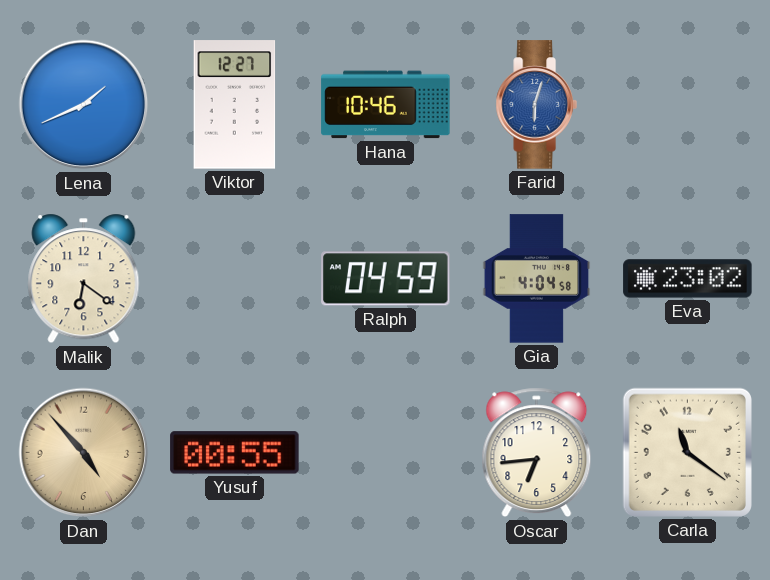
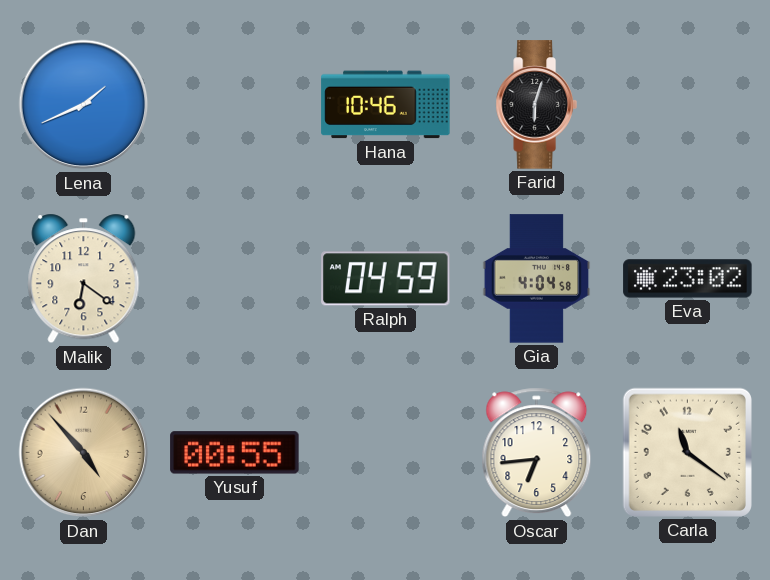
Viktor: 12:27 -> none
Farid dial: blue -> black
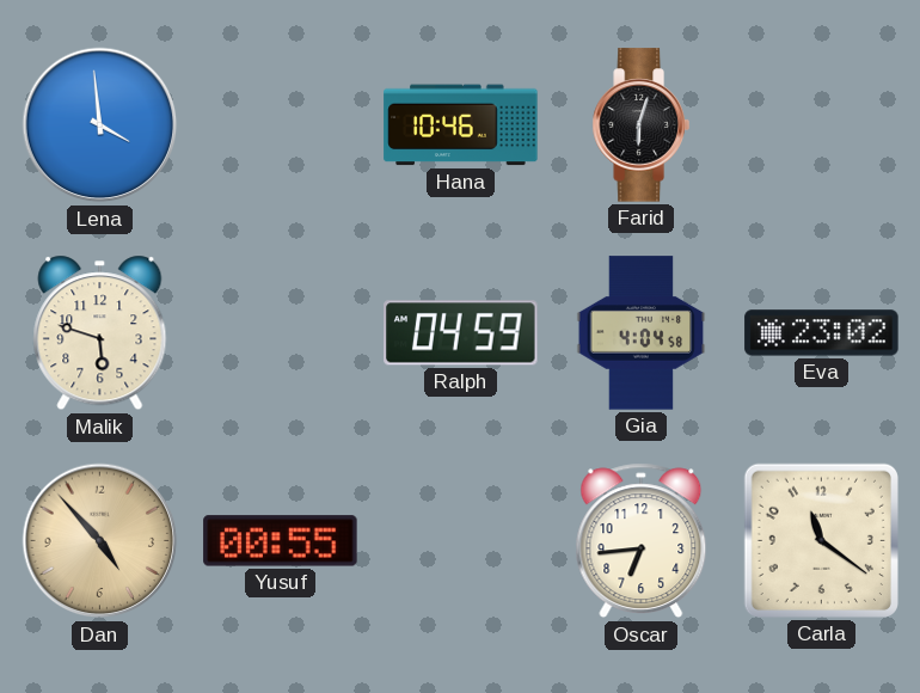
Lena: 1:41 -> 3:59
Malik: 6:21 -> 5:48
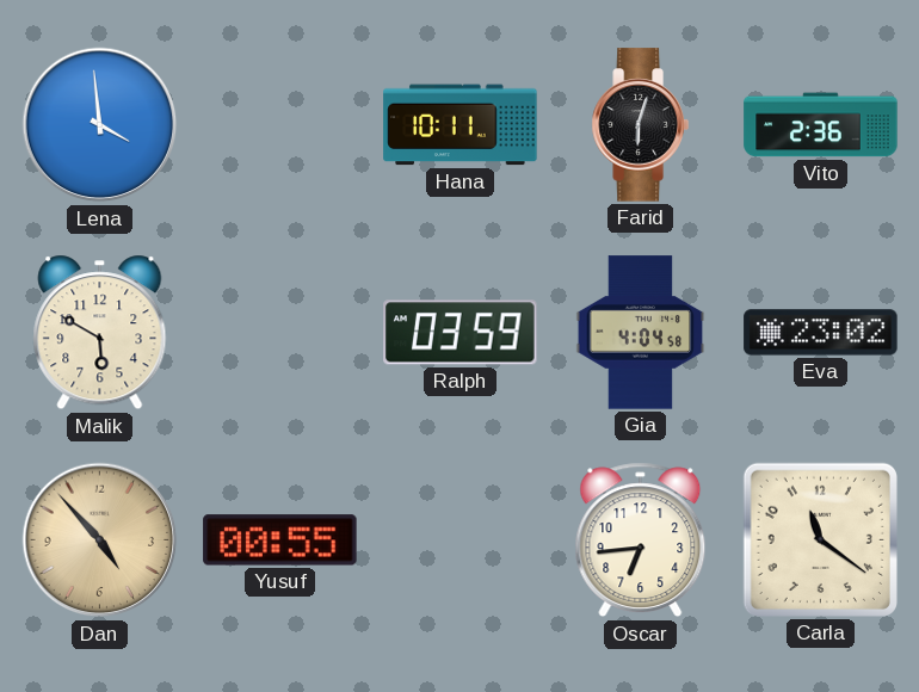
Hana: 10:46 -> 10:11
Vito: none -> 2:36
Malik: 5:48 -> 5:50
Ralph: 04:59 -> 03:59
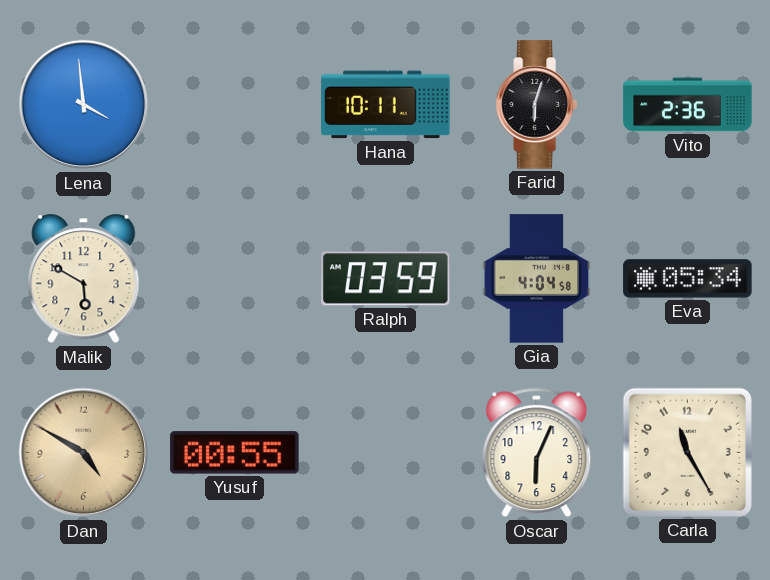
Eva: 23:02 -> 05:34
Dan: 4:53 -> 4:50
Oscar: 6:44 -> 6:04
Carla: 11:21 -> 11:25
